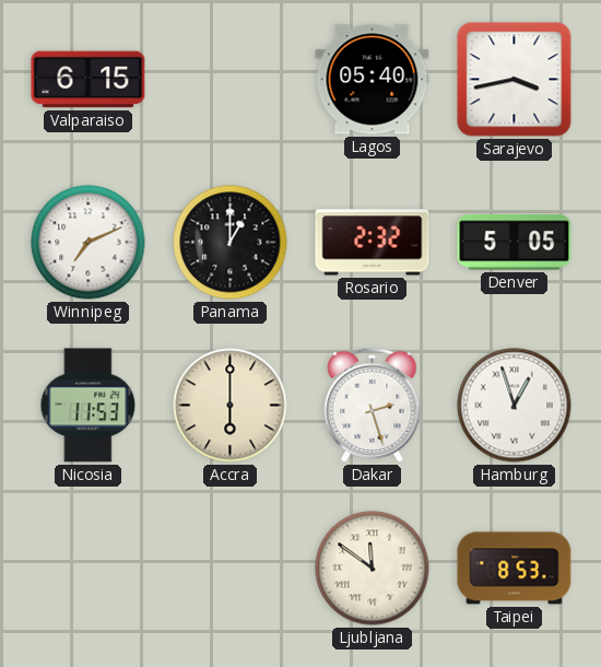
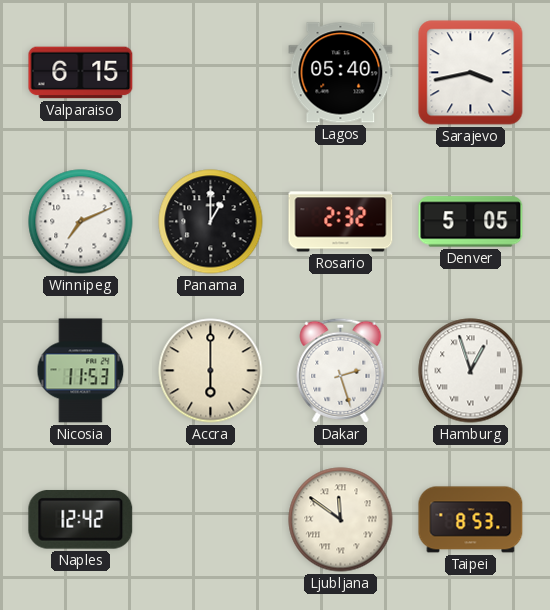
Naples: none -> 12:42
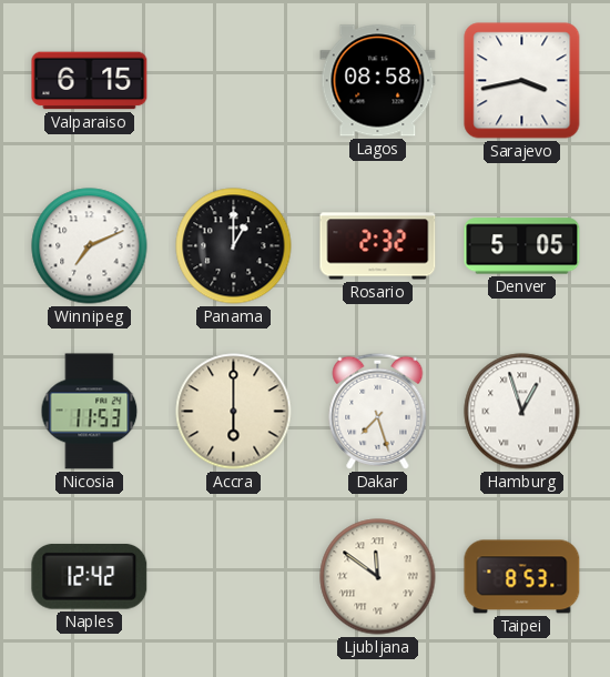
Lagos: 05:40 -> 08:58
Dakar: 2:27 -> 7:27
